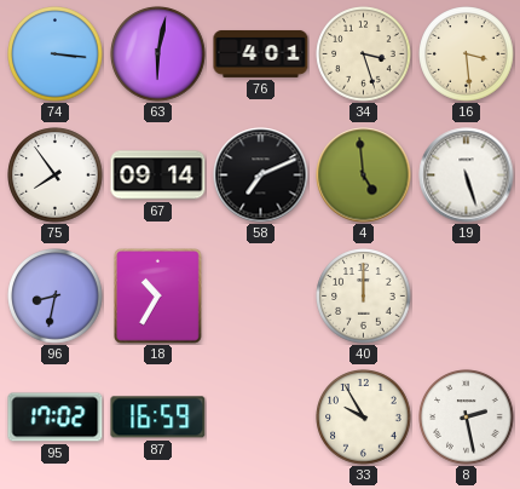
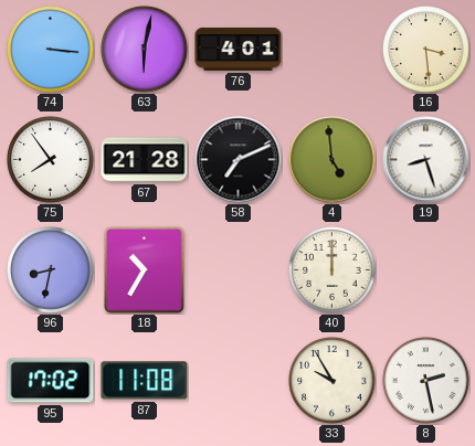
34: 3:27 -> none
67: 09:14 -> 21:28
19: 5:27 -> 8:27
87: 16:59 -> 11:08
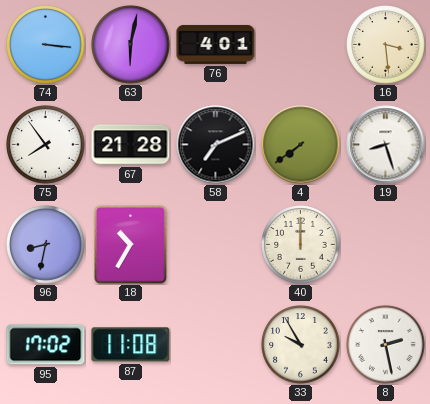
4: 4:59 -> 7:39
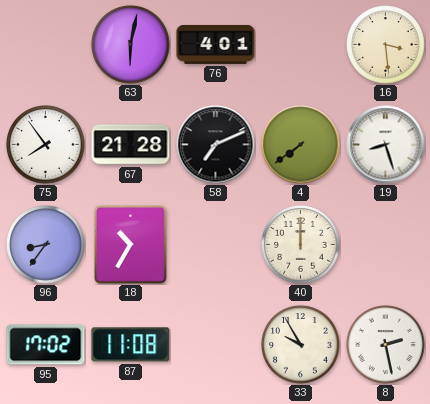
74: 3:16 -> none
96: 8:32 -> 8:36
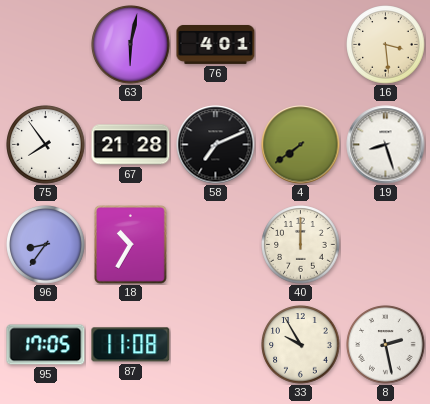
95: 17:02 -> 17:05
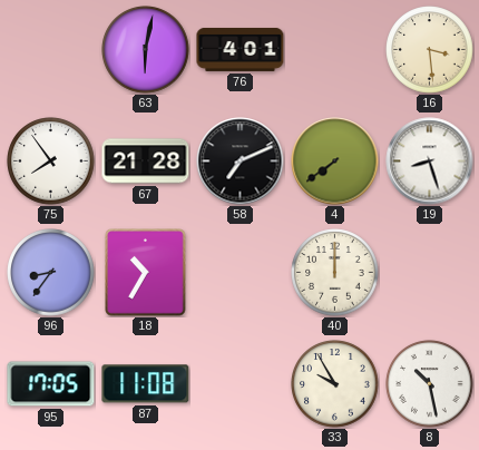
8: 2:28 -> 10:28
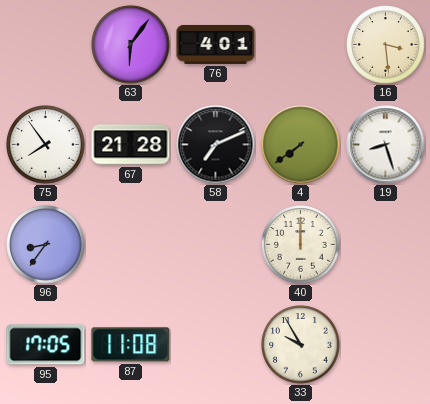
63: 6:02 -> 6:06
18: 10:35 -> none
8: 10:28 -> none
